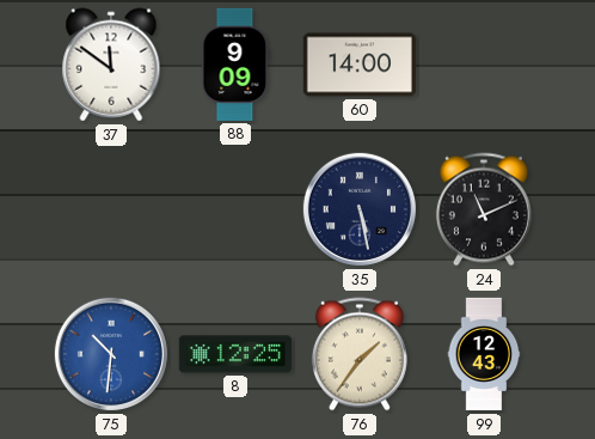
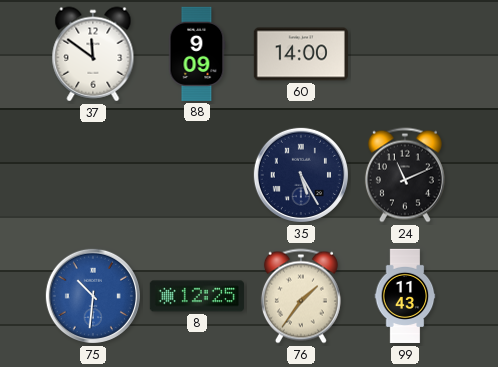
35: 5:28 -> 5:25
99: 12:43 -> 11:43
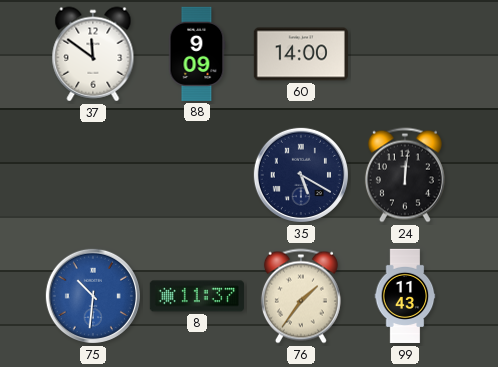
35: 5:25 -> 5:20
24: 11:11 -> 12:01
8: 12:25 -> 11:37
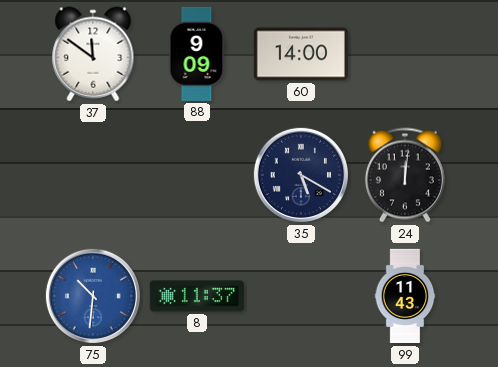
76: 1:36 -> none
